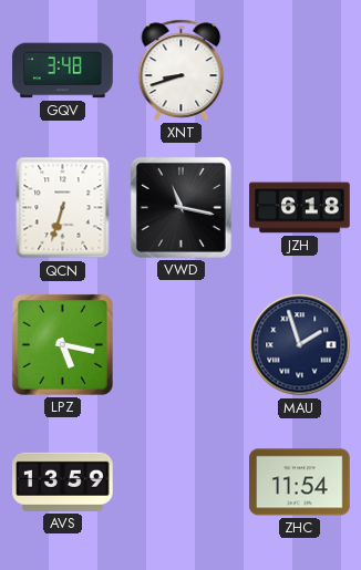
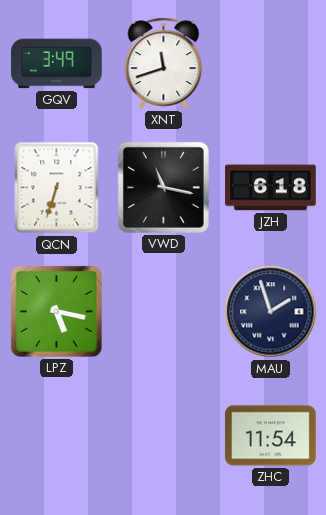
GQV: 3:48 -> 3:49
XNT: 8:42 -> 11:42
AVS: 13:59 -> none
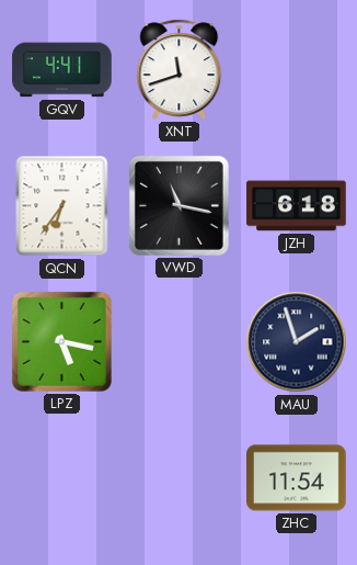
GQV: 3:49 -> 4:41
QCN: 6:33 -> 6:36
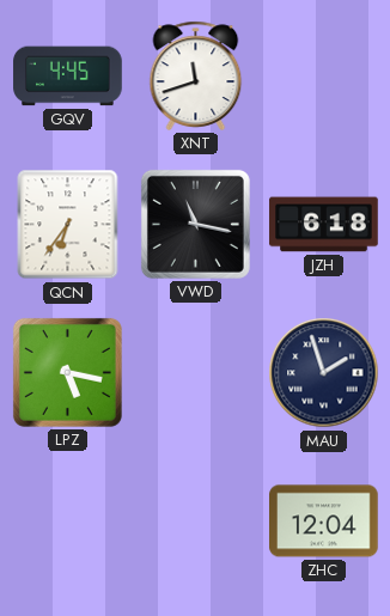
GQV: 4:41 -> 4:45
ZHC: 11:54 -> 12:04
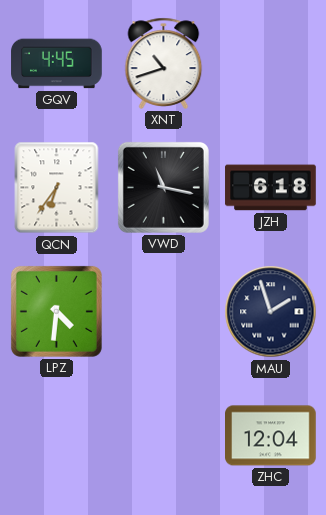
XNT: 11:42 -> 10:42
LPZ: 5:17 -> 4:31
